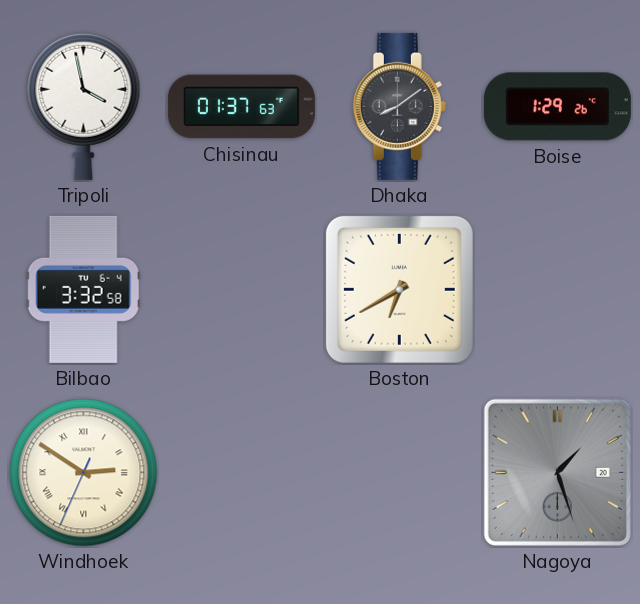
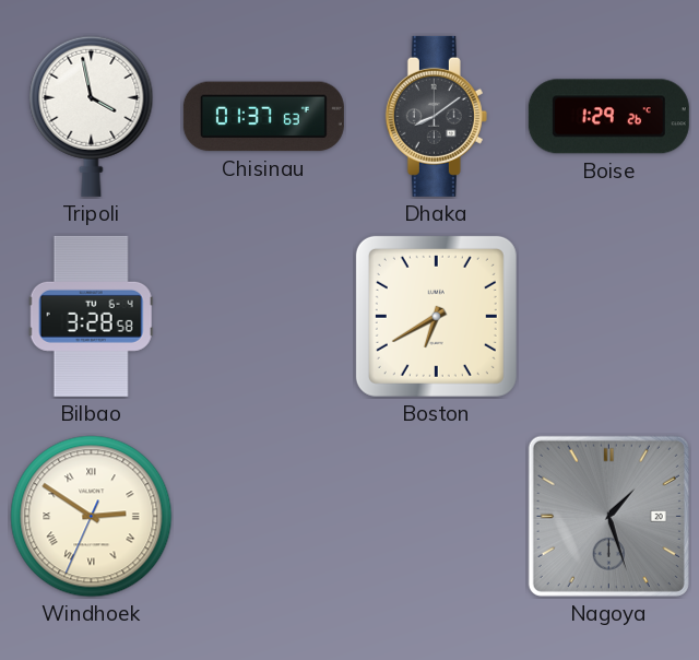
Bilbao: 3:32 -> 3:28
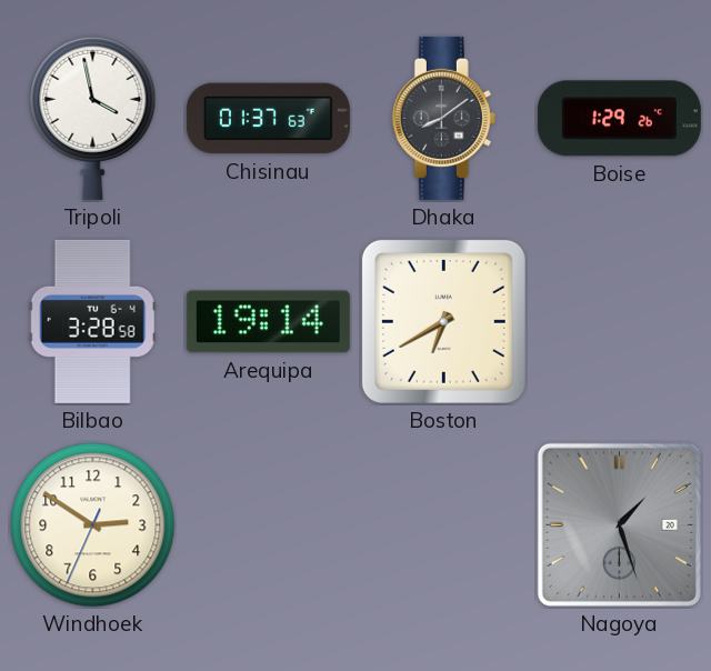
Arequipa: none -> 19:14
Windhoek numerals: Roman -> Arabic
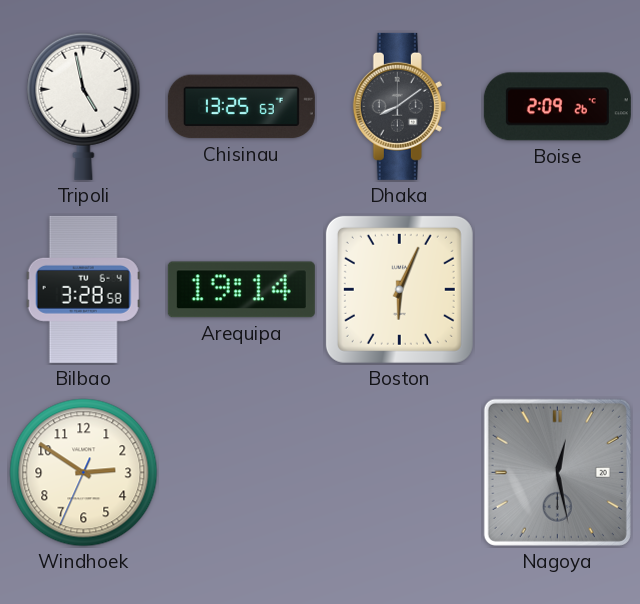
Tripoli: 3:58 -> 4:58
Chisinau: 01:37 -> 13:25
Boise: 1:29 -> 2:09
Boston: 6:40 -> 6:04
Nagoya: 1:27 -> 12:28
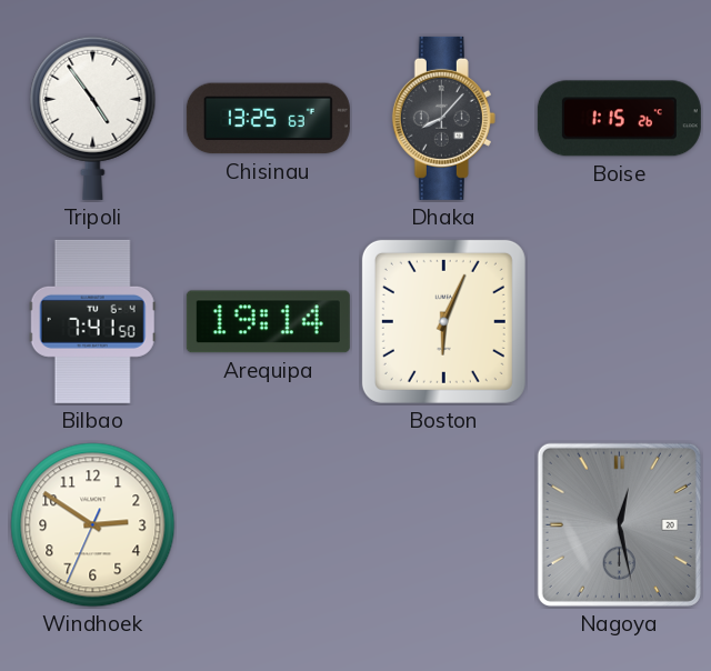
Tripoli: 4:58 -> 4:54
Dhaka: 8:09 -> 8:07
Boise: 2:09 -> 1:15
Bilbao: 3:28 -> 7:41
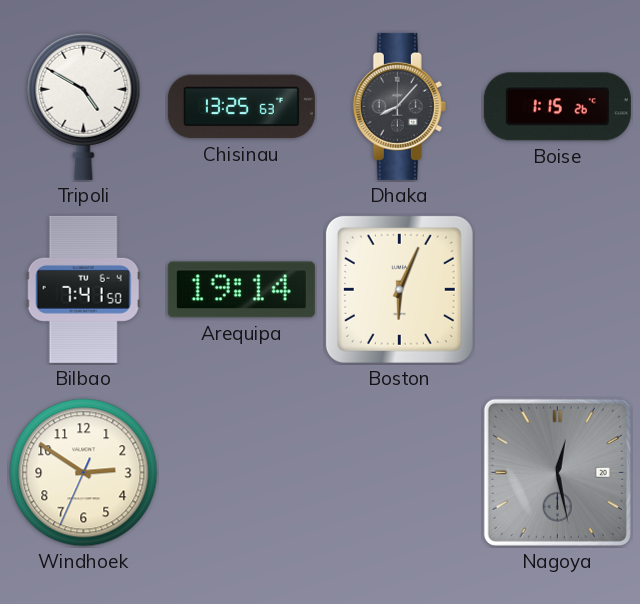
Tripoli: 4:54 -> 4:50
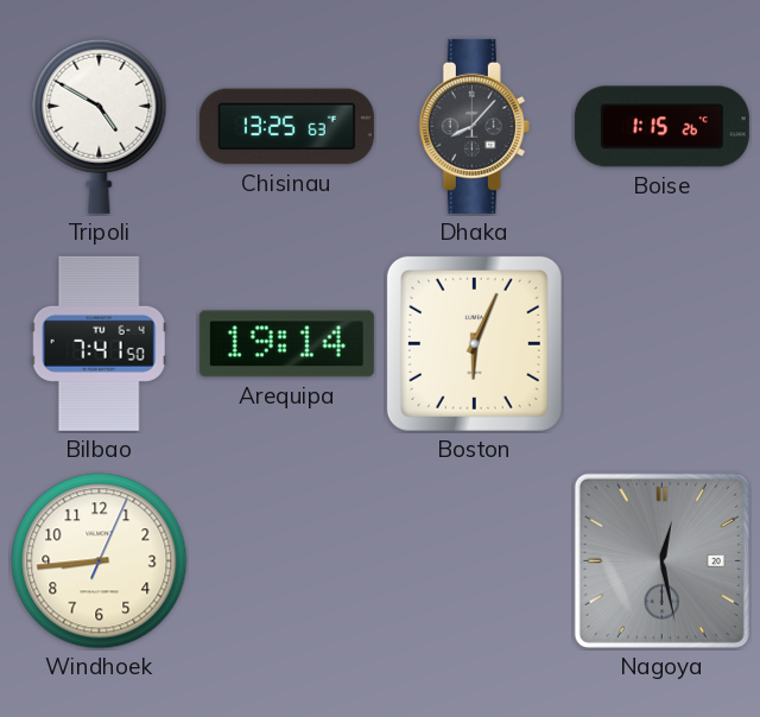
Windhoek: 2:50 -> 8:44
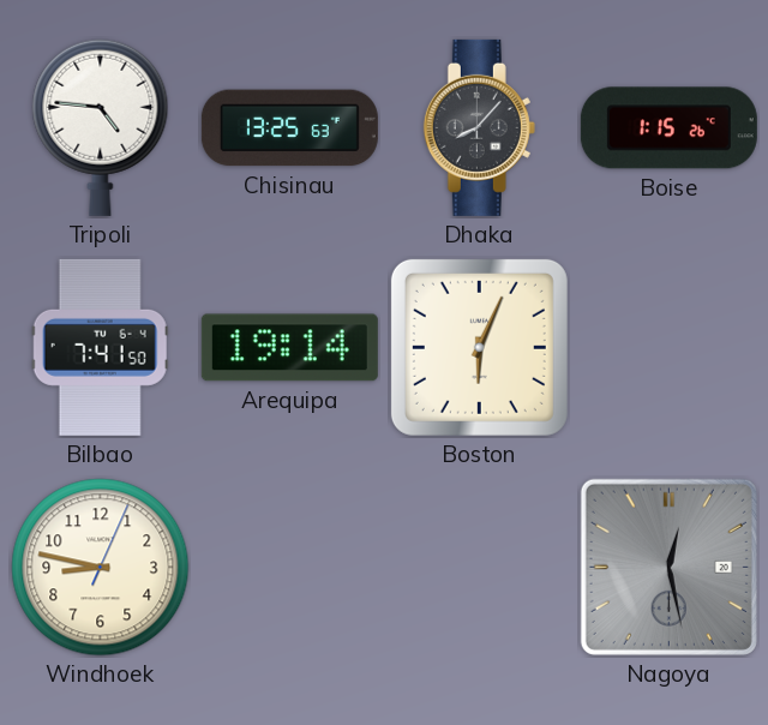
Tripoli: 4:50 -> 4:46
Windhoek: 8:44 -> 8:47
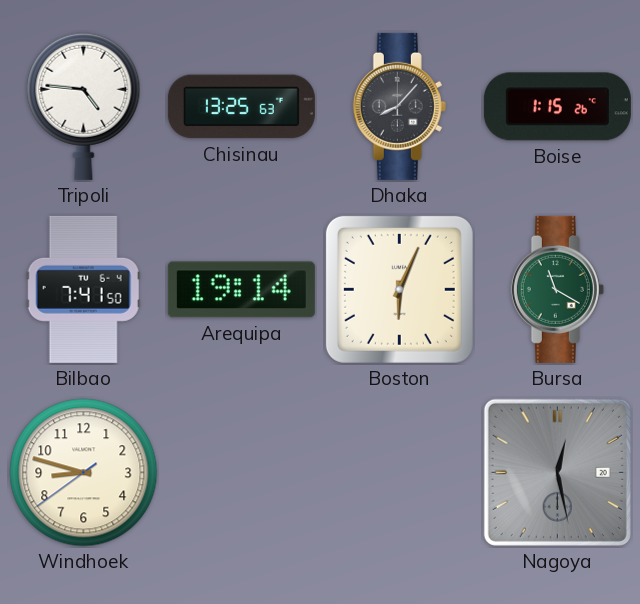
Bursa: none -> 11:20
Windhoek: 8:47:04 -> 8:47:39
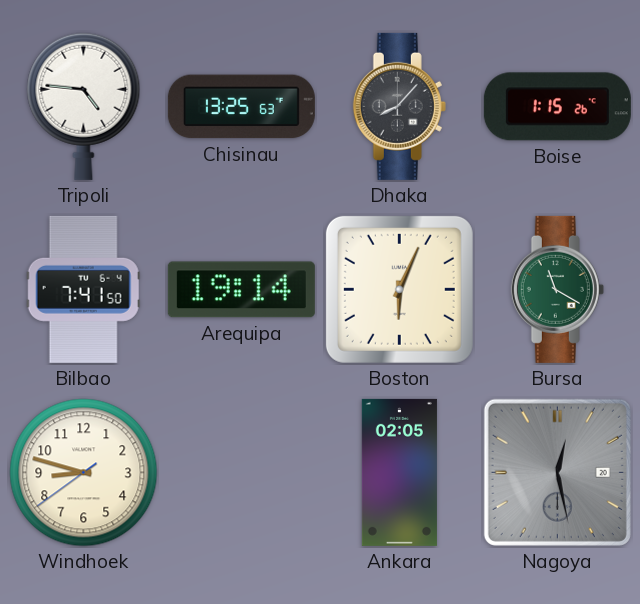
Ankara: none -> 02:05
